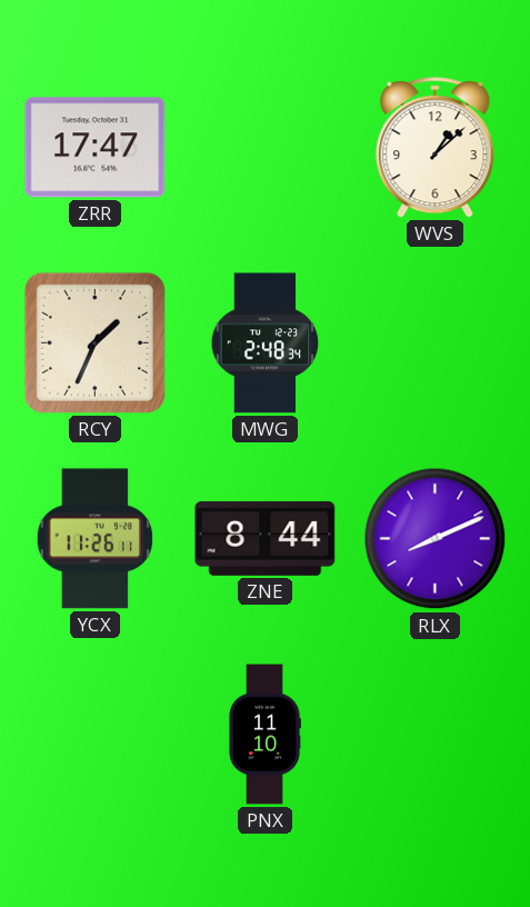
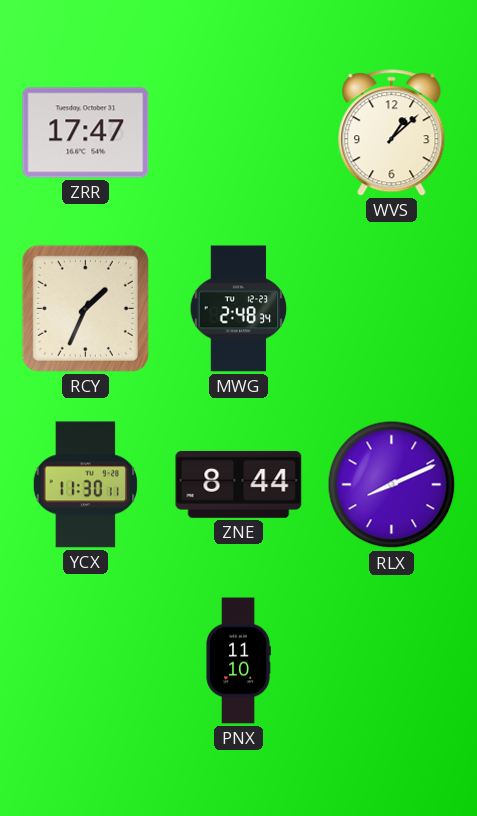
YCX: 11:26 -> 11:30
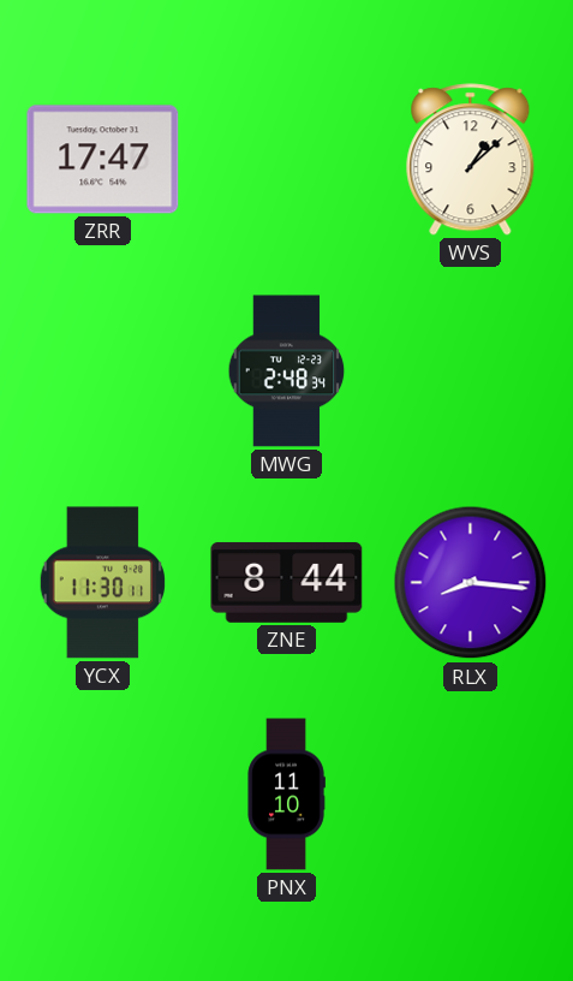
RCY: 1:34 -> none
RLX: 8:11 -> 8:16
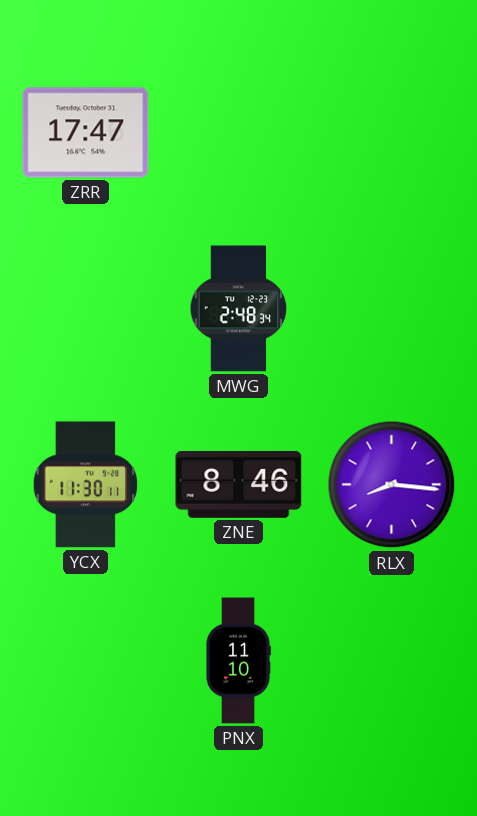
WVS: 1:08 -> none
ZNE: 8:44 -> 8:46
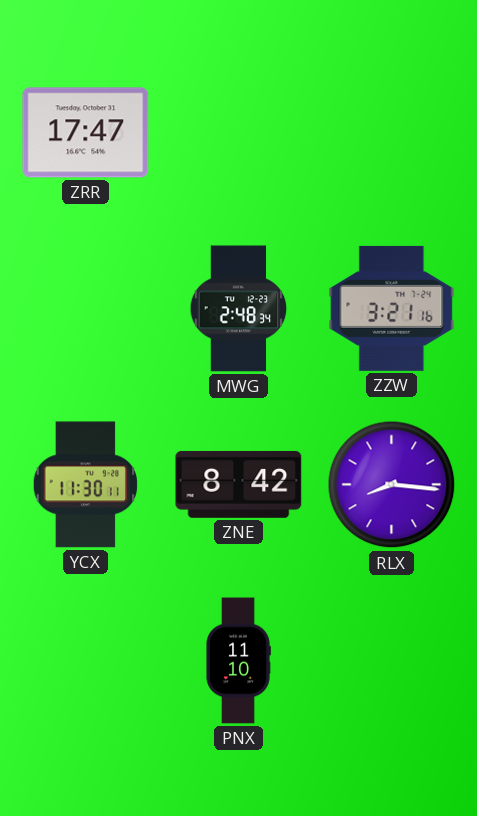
ZZW: none -> 3:21
ZNE: 8:46 -> 8:42
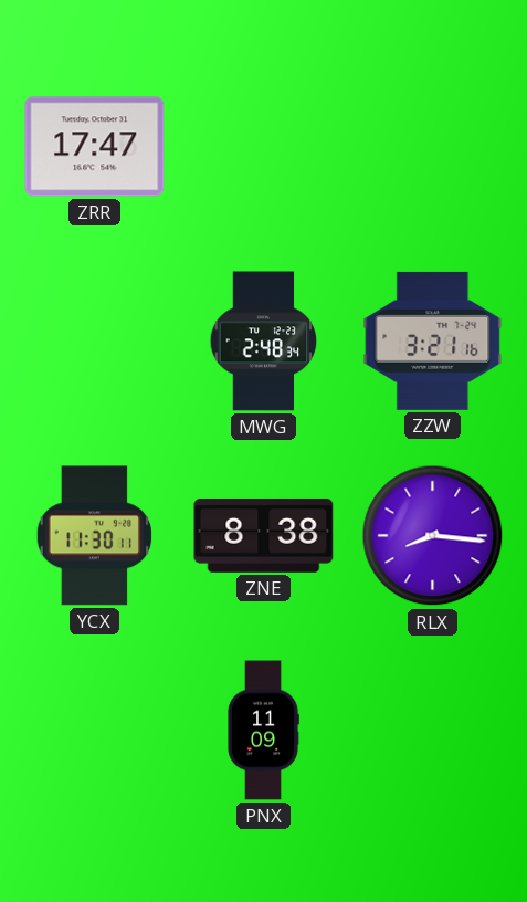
ZNE: 8:42 -> 8:38
PNX: 11:10 -> 11:09
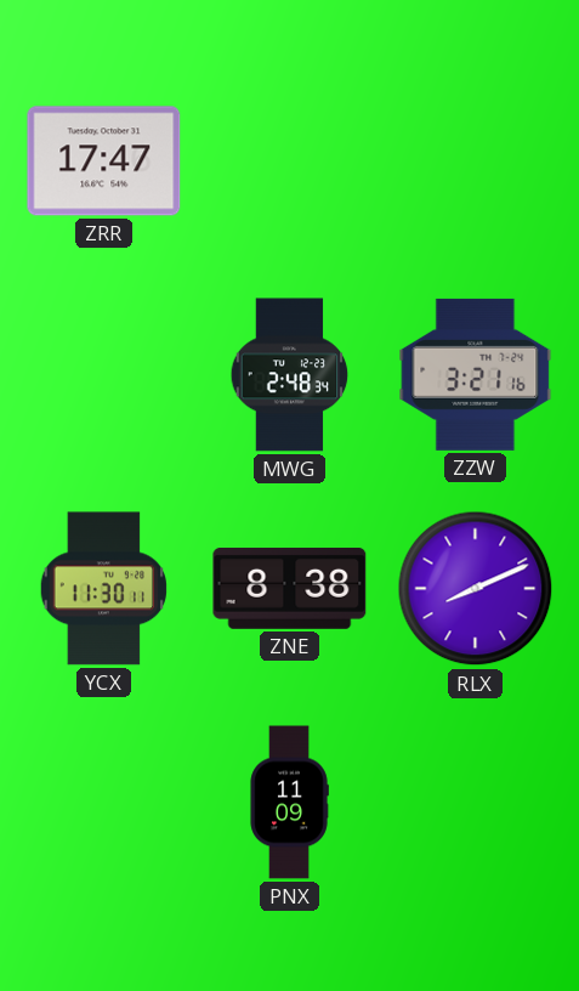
RLX: 8:16 -> 8:11
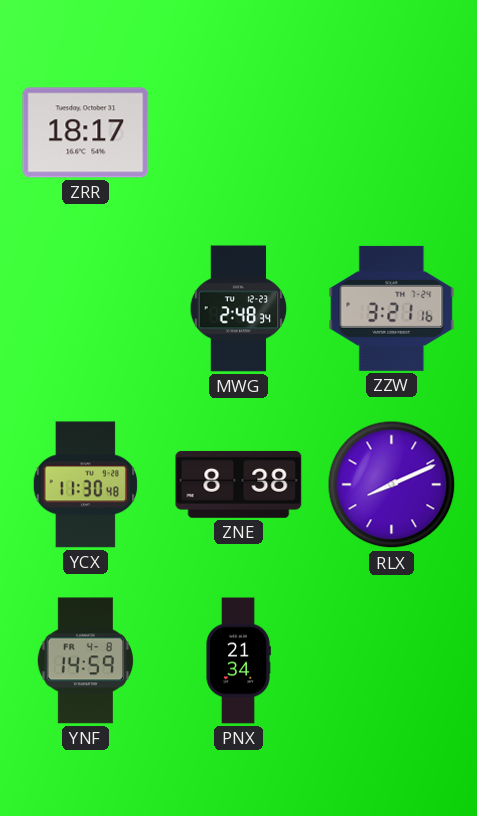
ZRR: 17:47 -> 18:17
YCX: 11:30:11 -> 11:30:48
YNF: none -> 14:59
PNX: 11:09 -> 21:34
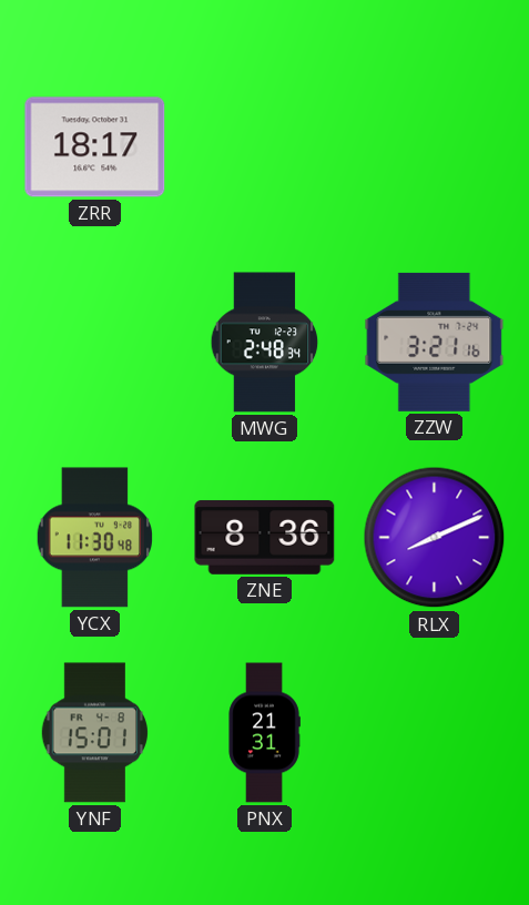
ZNE: 8:38 -> 8:36
YNF: 14:59 -> 15:01
PNX: 21:34 -> 21:31
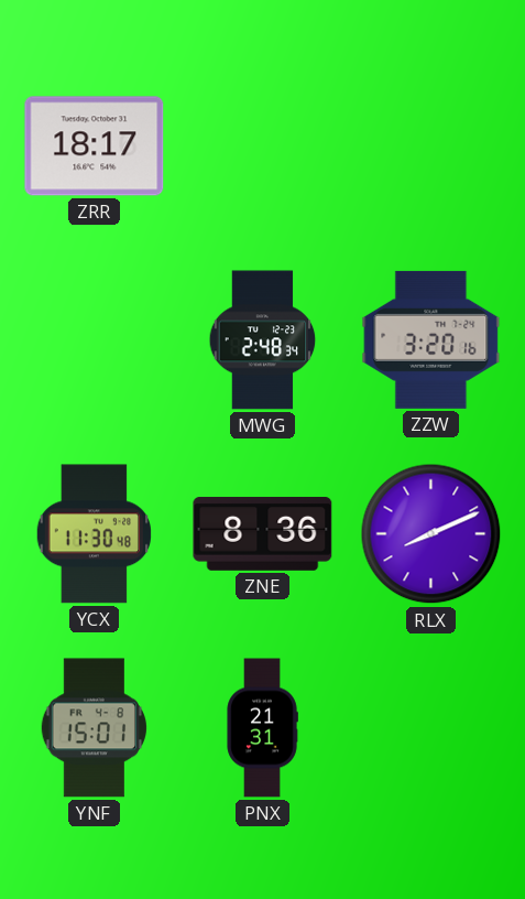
ZZW: 3:21 -> 3:20
